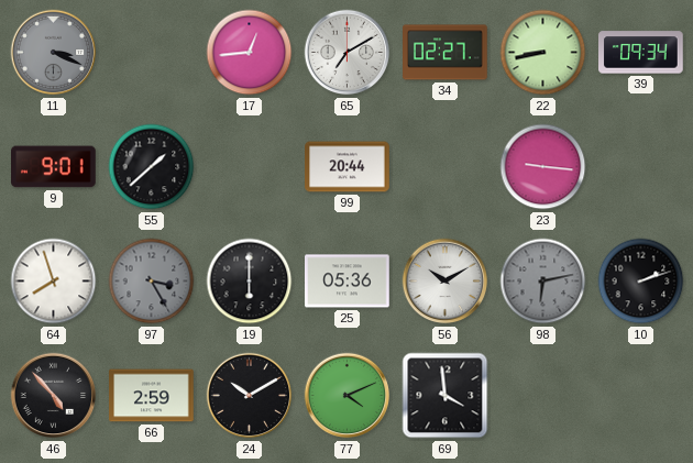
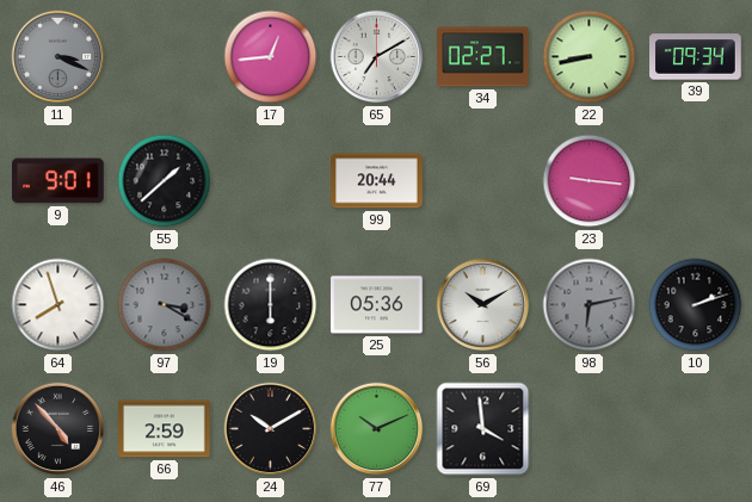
97: 3:25 -> 3:20
77: 4:11 -> 10:11
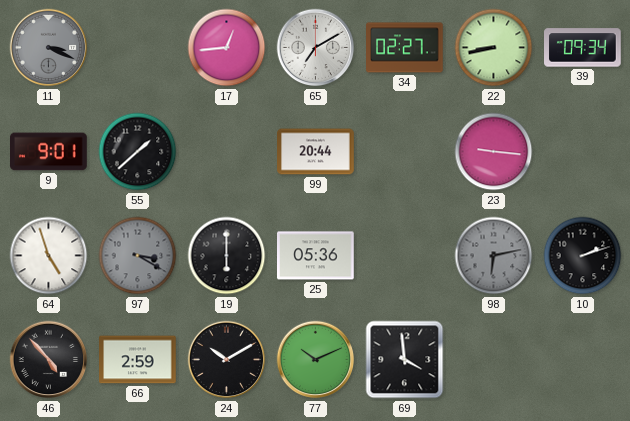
64: 7:57 -> 4:57
56: 10:10 -> none
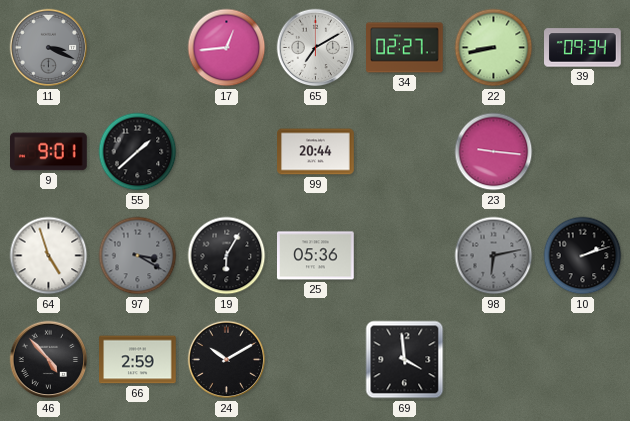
19: 6:00 -> 6:05
77: 10:11 -> none
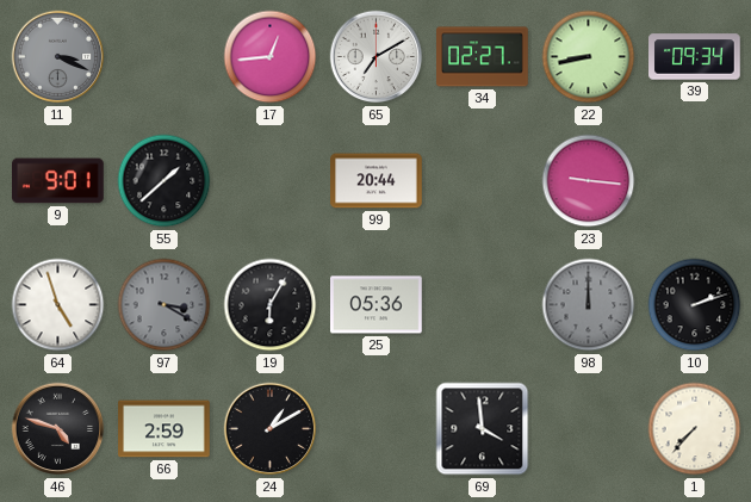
98: 6:13 -> 12:00
46: 4:53 -> 4:48
24: 10:10 -> 1:10
1: none -> 7:37
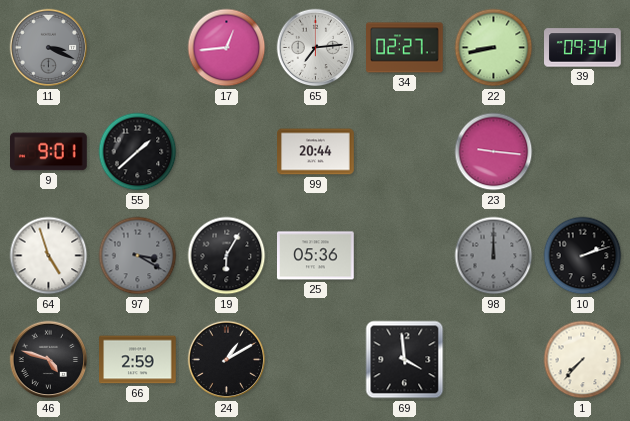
65: 7:10 -> 7:14
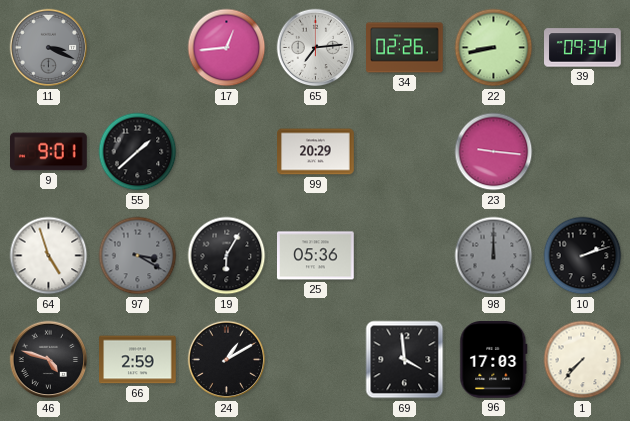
34: 02:27 -> 02:26
99: 20:44 -> 20:29
96: none -> 17:03
